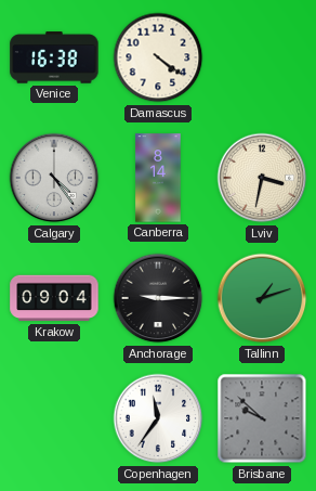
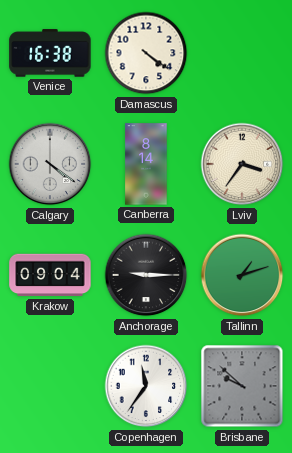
Calgary: 4:24 -> 4:21
Lviv: 3:32 -> 3:36
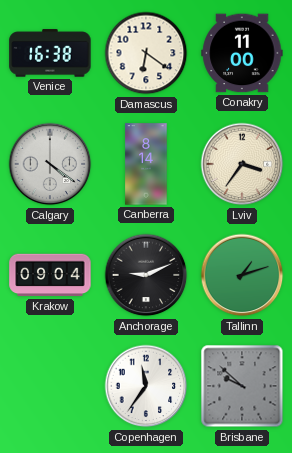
Damascus: 4:21 -> 6:21
Conakry: none -> 11:00
Anchorage: 9:15 -> 9:11
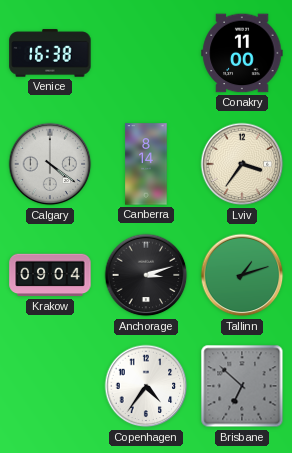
Damascus: 6:21 -> none
Anchorage: 9:11 -> 3:12
Copenhagen: 11:36 -> 4:36
Brisbane: 9:52 -> 6:52
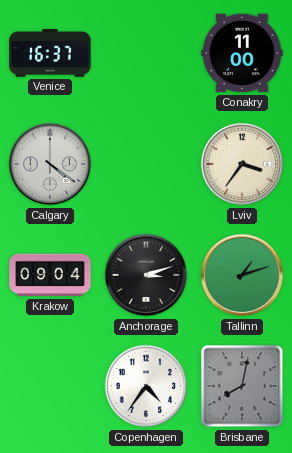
Venice: 16:38 -> 16:37
Canberra: 8:14 -> none
Brisbane: 6:52 -> 8:02
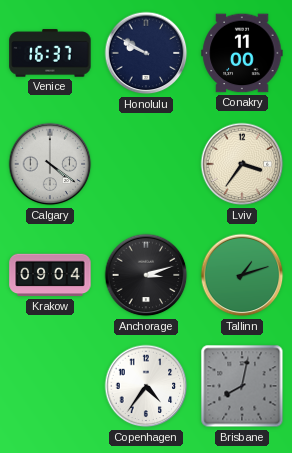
Honolulu: none -> 9:50
